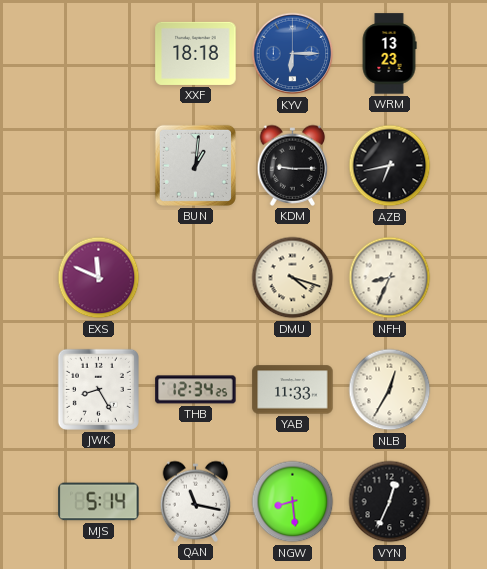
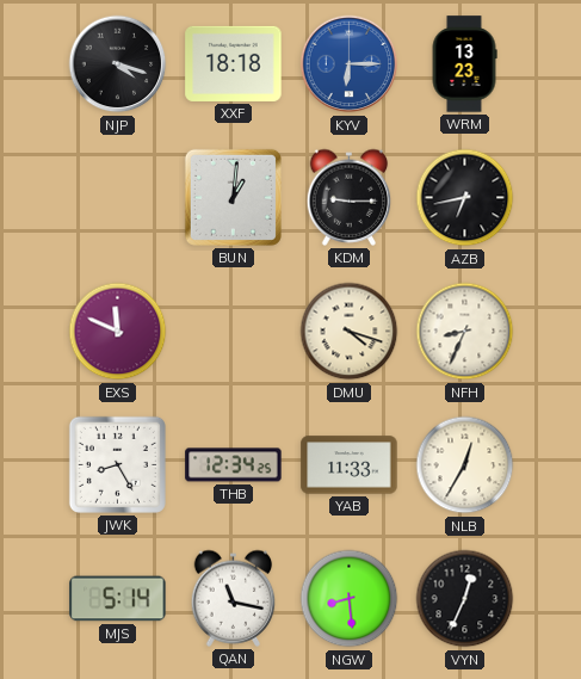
NJP: none -> 4:18
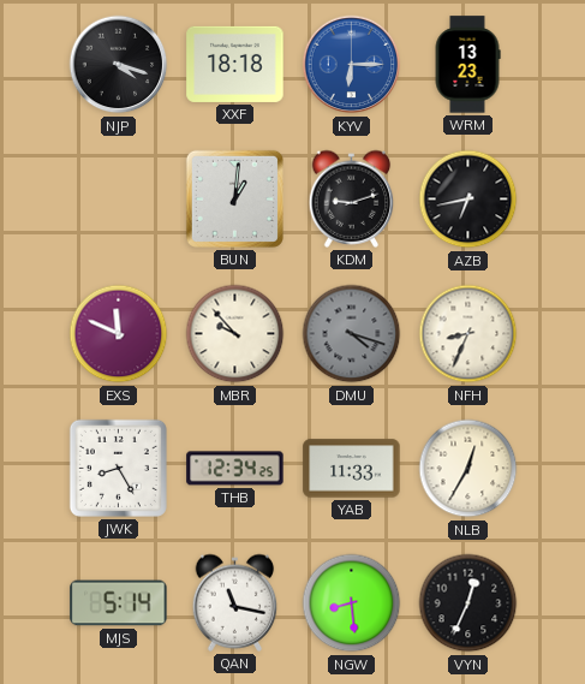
KDM: 9:15 -> 9:12
MBR: none -> 9:53
DMU dial: cream -> grey
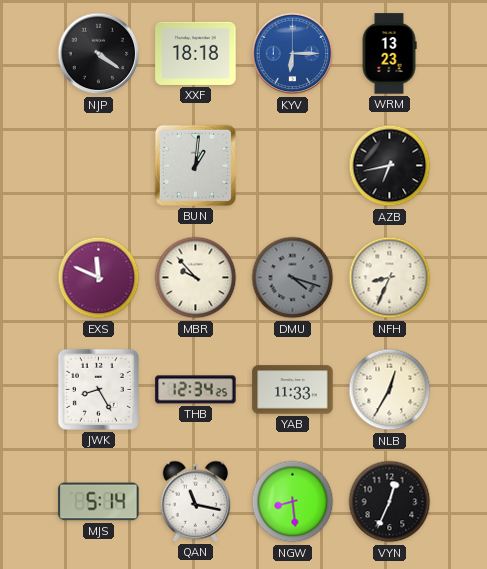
NJP: 4:18 -> 4:21
KDM: 9:12 -> none
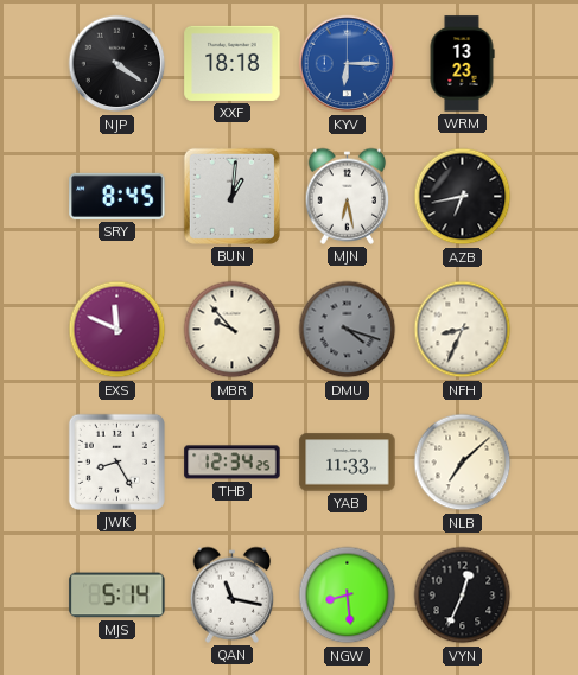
SRY: none -> 8:45
MJN: none -> 6:28
NLB: 12:35 -> 7:08
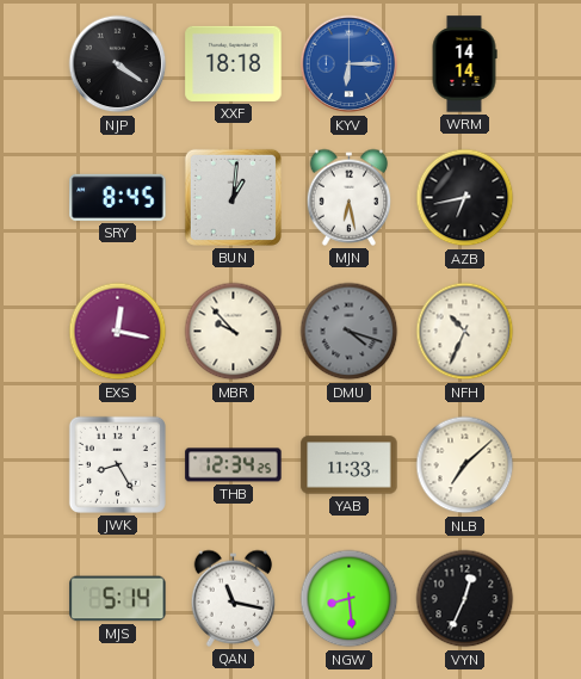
WRM: 13:23 -> 14:14
EXS: 11:49 -> 12:17
NFH: 8:34 -> 10:34
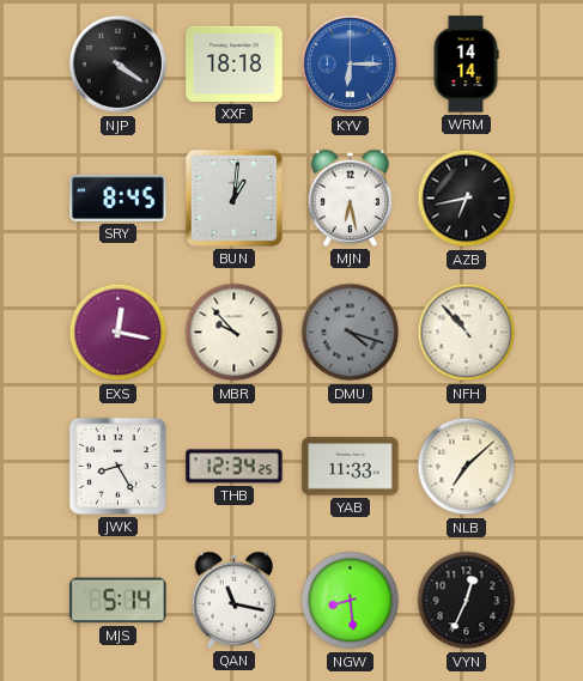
NFH: 10:34 -> 10:53
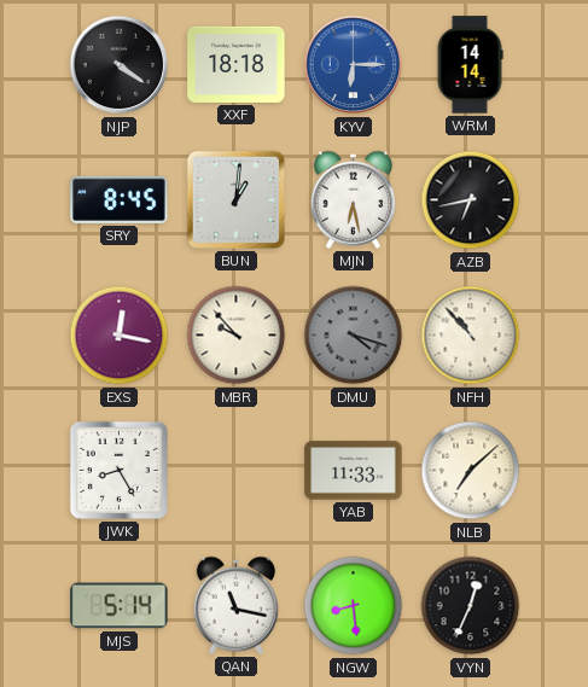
THB: 12:34 -> none
